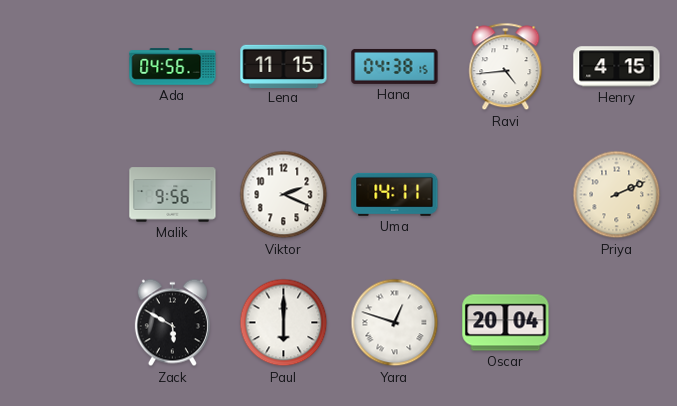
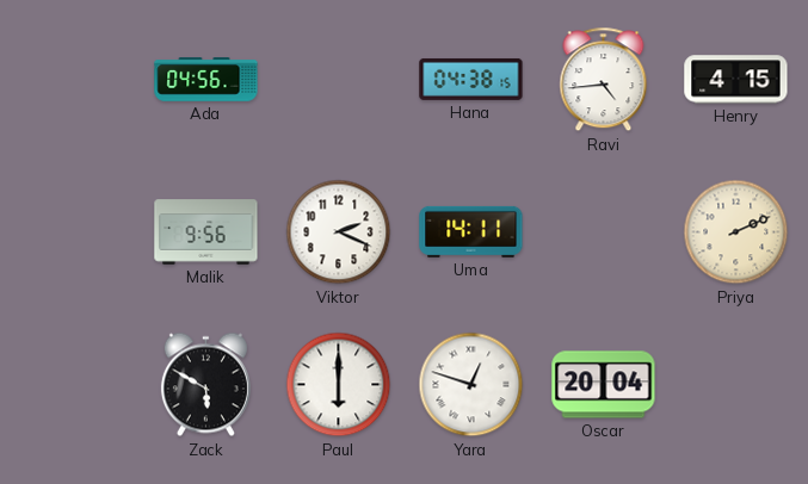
Lena: 11:15 -> none
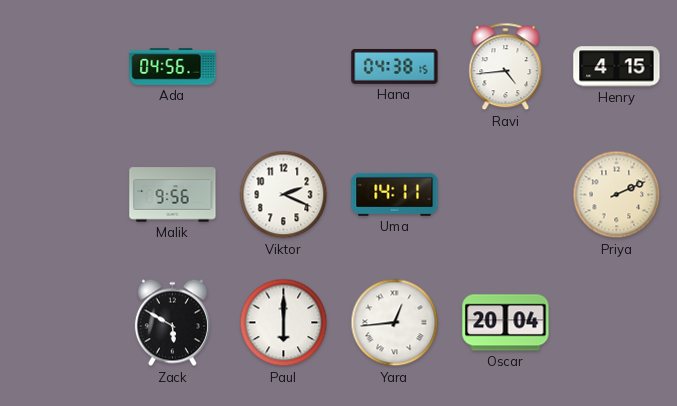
Yara: 12:48 -> 12:44
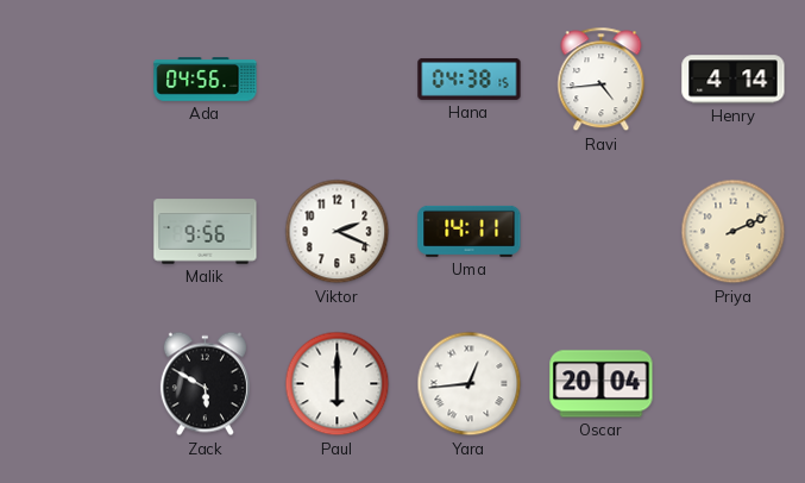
Henry: 4:15 -> 4:14
